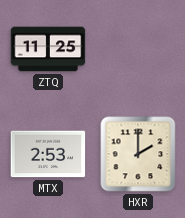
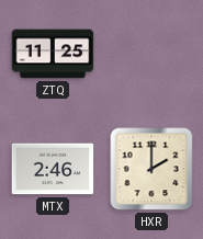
MTX: 2:53 -> 2:46
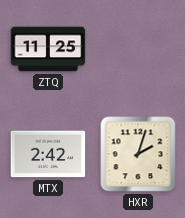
MTX: 2:46 -> 2:42
HXR: 2:00 -> 2:03
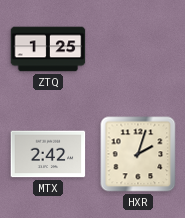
ZTQ: 11:25 -> 1:25
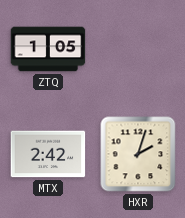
ZTQ: 1:25 -> 1:05
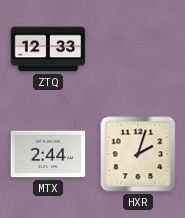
ZTQ: 1:05 -> 12:33
MTX: 2:42 -> 2:44
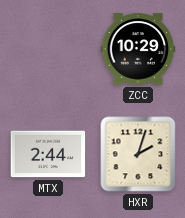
ZTQ: 12:33 -> none
ZCC: none -> 10:29
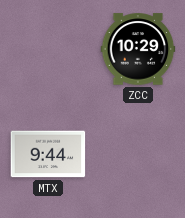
MTX: 2:44 -> 9:44
HXR: 2:03 -> none
